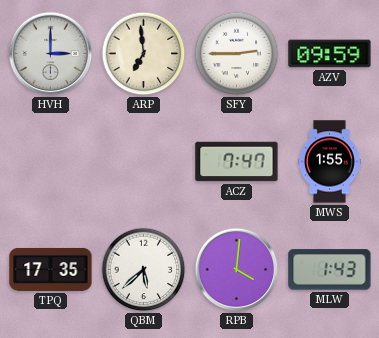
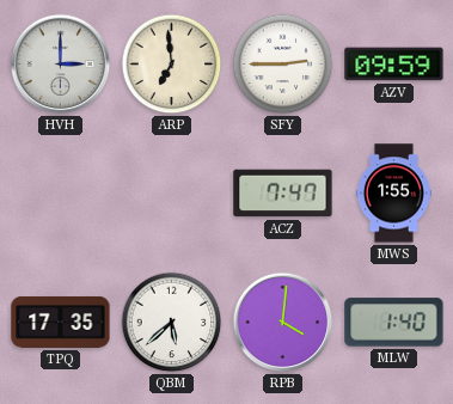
MLW: 1:43 -> 1:40
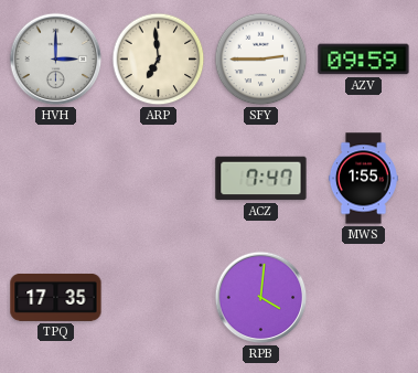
QBM: 5:38 -> none
MLW: 1:40 -> none
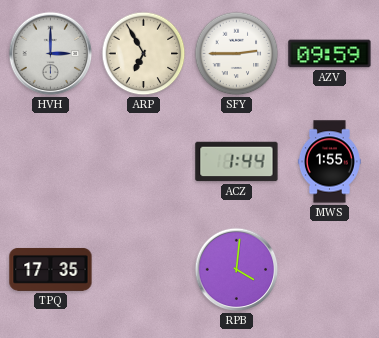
ARP: 6:59 -> 6:55
ACZ: 7:47 -> 1:44
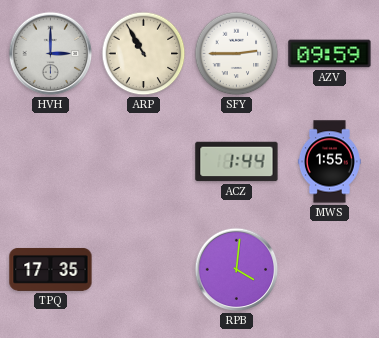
ARP: 6:55 -> 10:55
